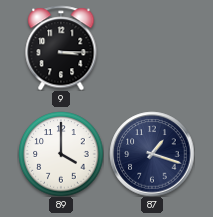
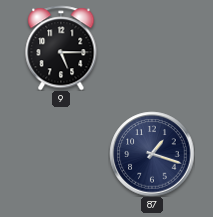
9: 3:15 -> 5:15
89: 4:00 -> none
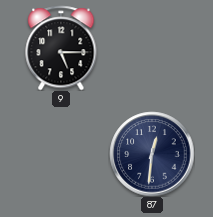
87: 1:18 -> 12:31
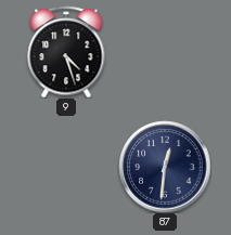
9: 5:15 -> 4:27
